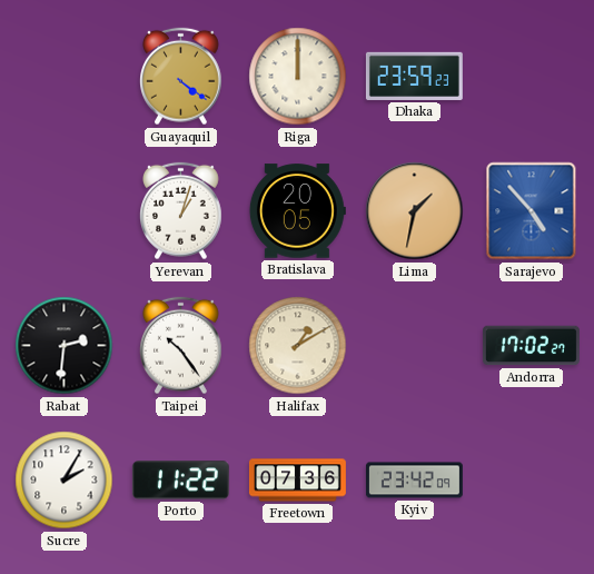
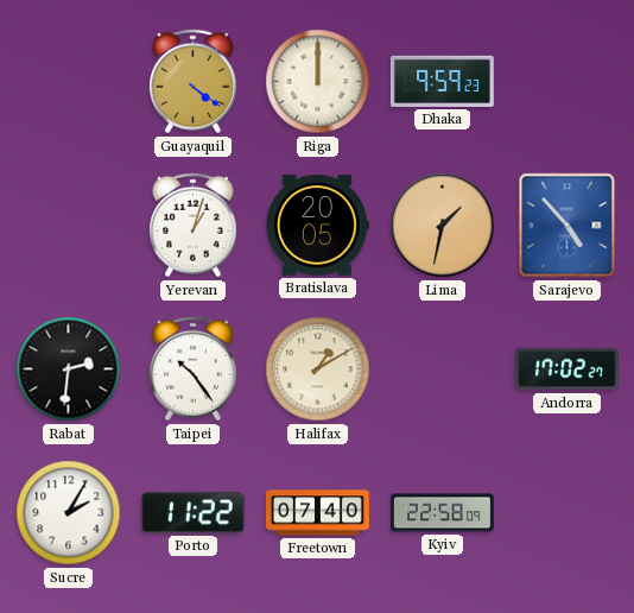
Dhaka: 23:59 -> 9:59
Freetown: 07:36 -> 07:40
Kyiv: 23:42 -> 22:58
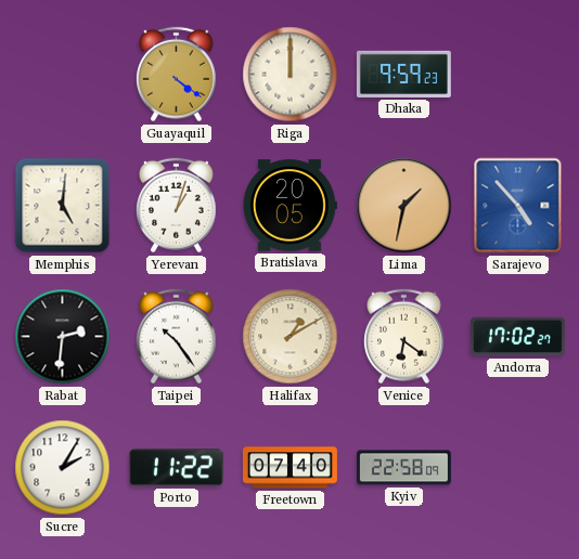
Memphis: none -> 5:01
Venice: none -> 6:21
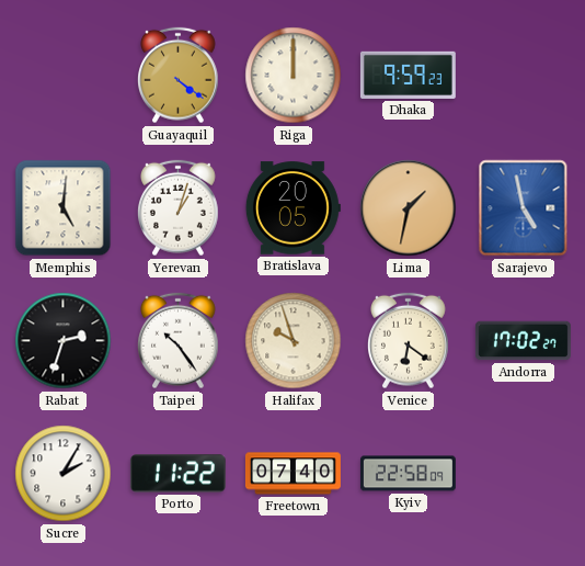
Sarajevo: 4:53 -> 4:58
Rabat: 2:31 -> 2:33
Halifax: 1:10 -> 9:57
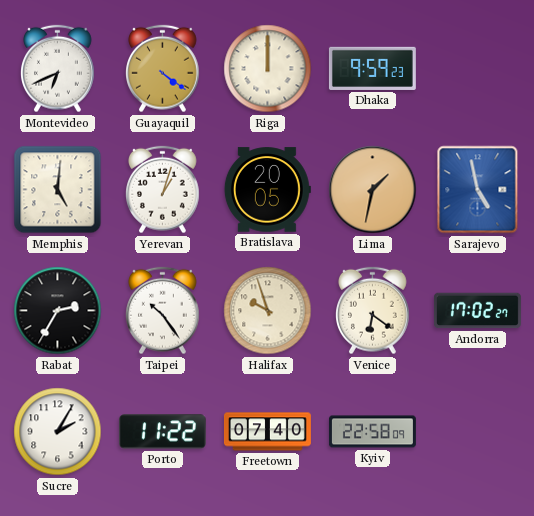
Montevideo: none -> 6:41
Rabat: 2:33 -> 2:35
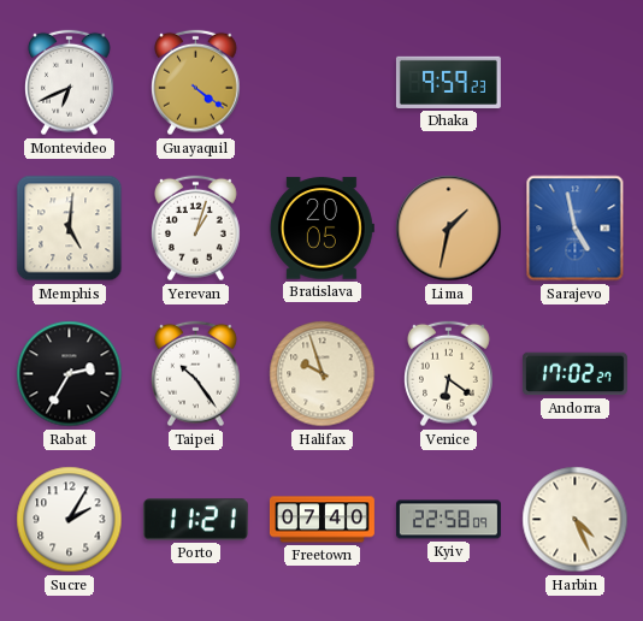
Riga: 12:00 -> none
Porto: 11:22 -> 11:21
Harbin: none -> 4:26
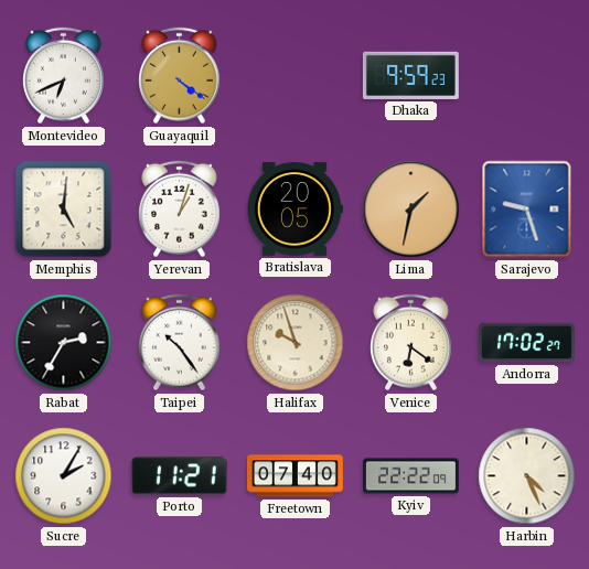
Sarajevo: 4:58 -> 9:27
Kyiv: 22:58 -> 22:22
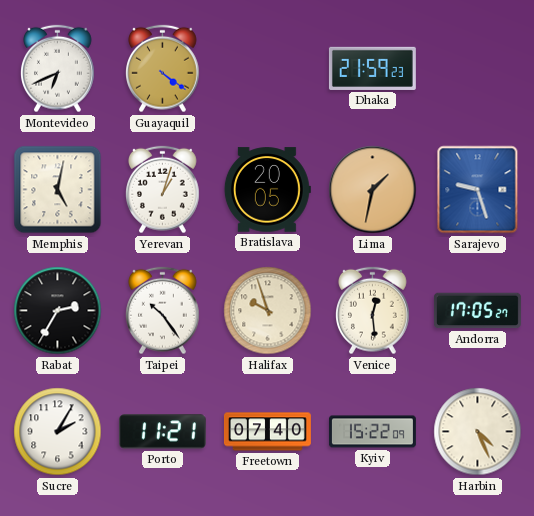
Dhaka: 9:59 -> 21:59
Memphis: 5:01 -> 5:02
Venice: 6:21 -> 12:29
Andorra: 17:02 -> 17:05
Kyiv: 22:22 -> 15:22
